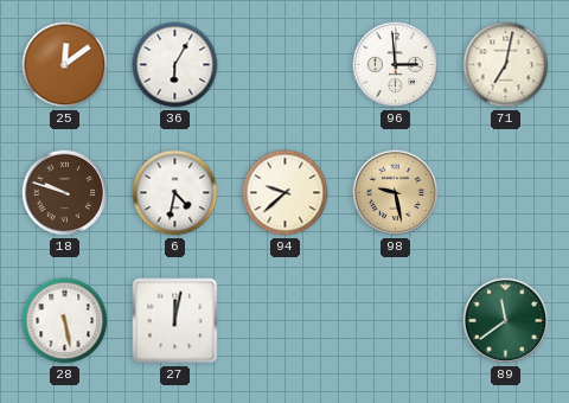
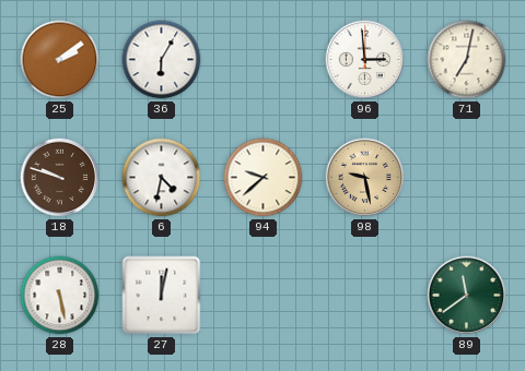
25: 12:09 -> 2:09
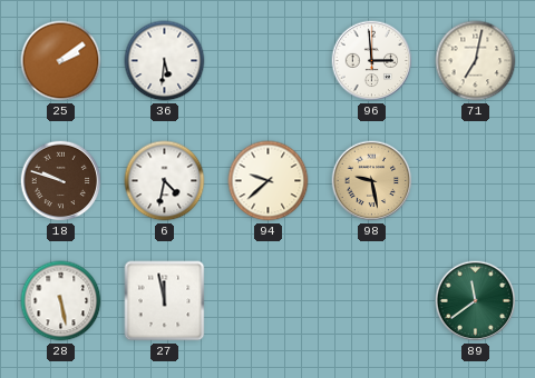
36: 6:05 -> 5:31
27: 12:02 -> 11:58
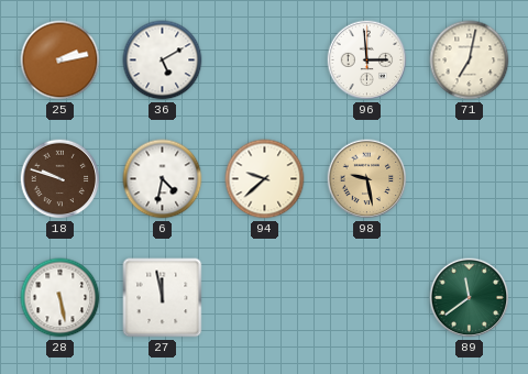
25: 2:09 -> 2:13
36: 5:31 -> 5:10
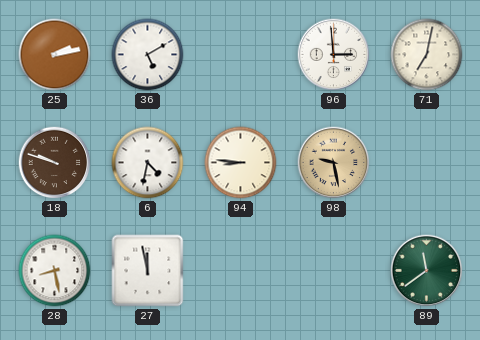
94: 9:38 -> 8:46
28: 5:28 -> 8:28
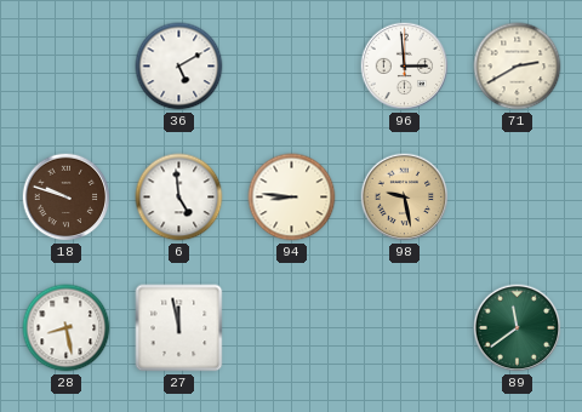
25: 2:13 -> none
71: 7:02 -> 2:40
6: 4:32 -> 4:59
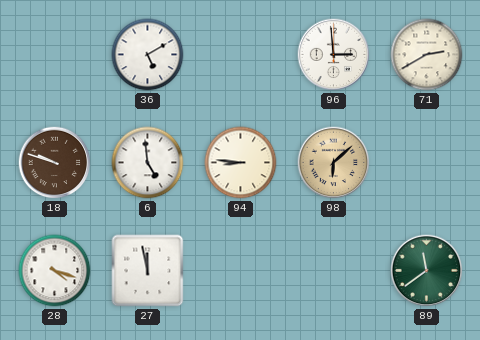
98: 9:28 -> 6:08
28: 8:28 -> 4:18
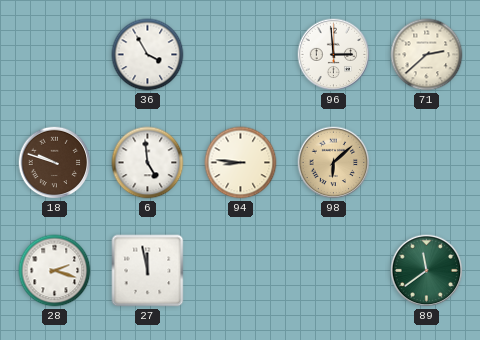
36: 5:10 -> 3:55
71: 2:40 -> 2:38
28: 4:18 -> 2:18
